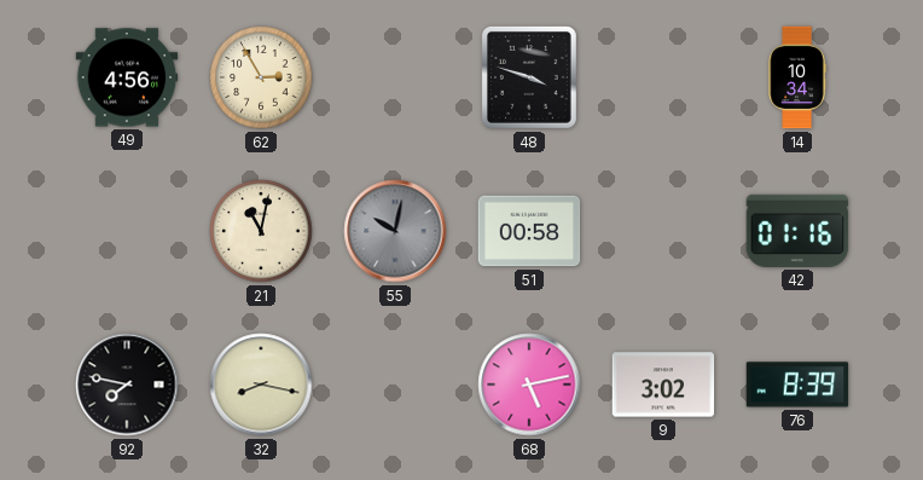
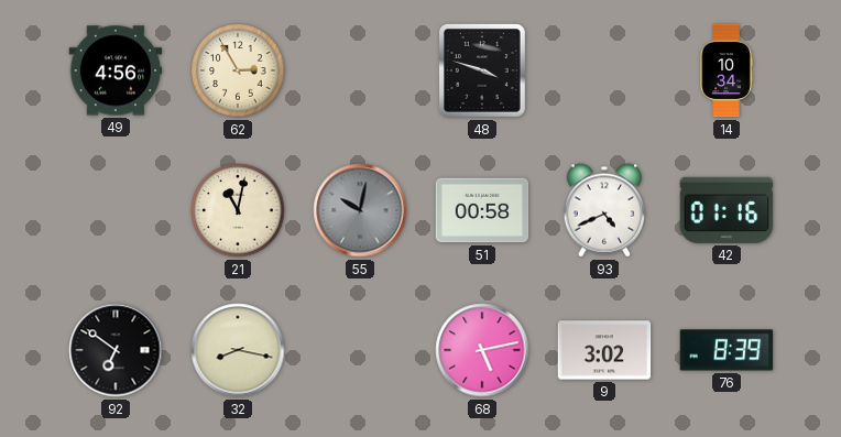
93: none -> 4:41
92: 7:47 -> 6:51
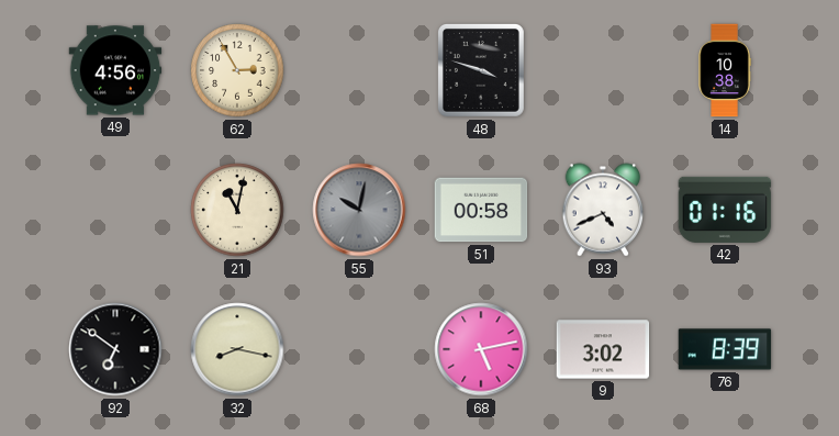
14: 10:34 -> 10:38
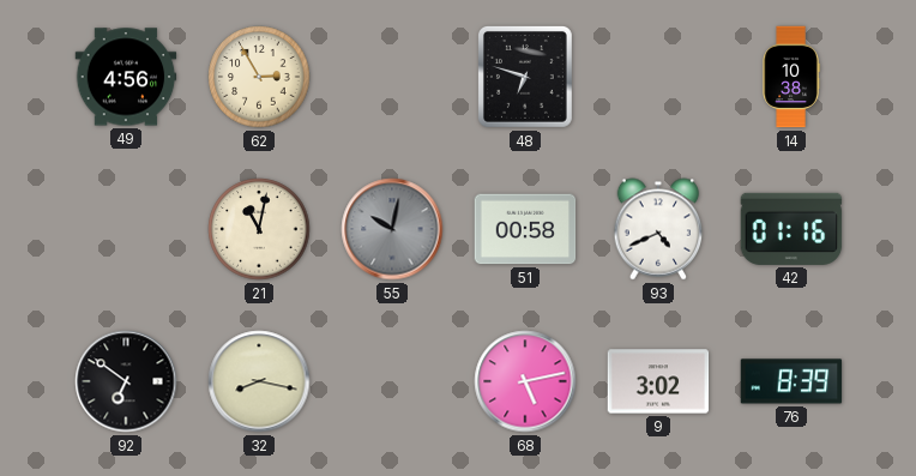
48: 3:48 -> 6:48
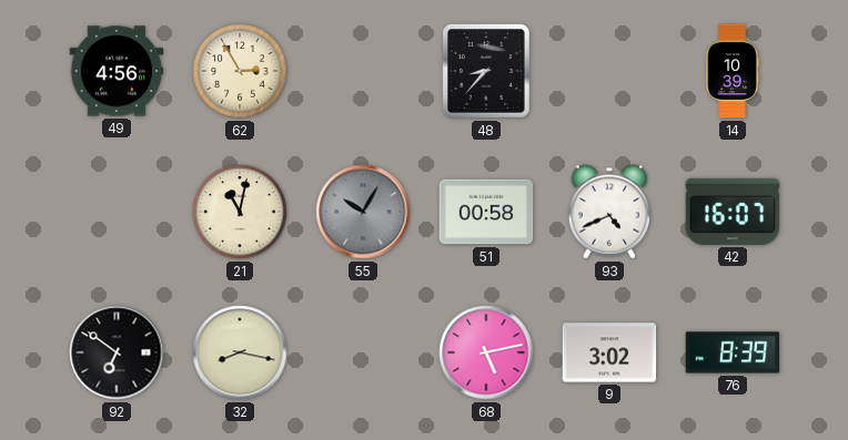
48: 6:48 -> 8:37
14: 10:38 -> 10:39
55: 10:02 -> 10:05
42: 01:16 -> 16:07
